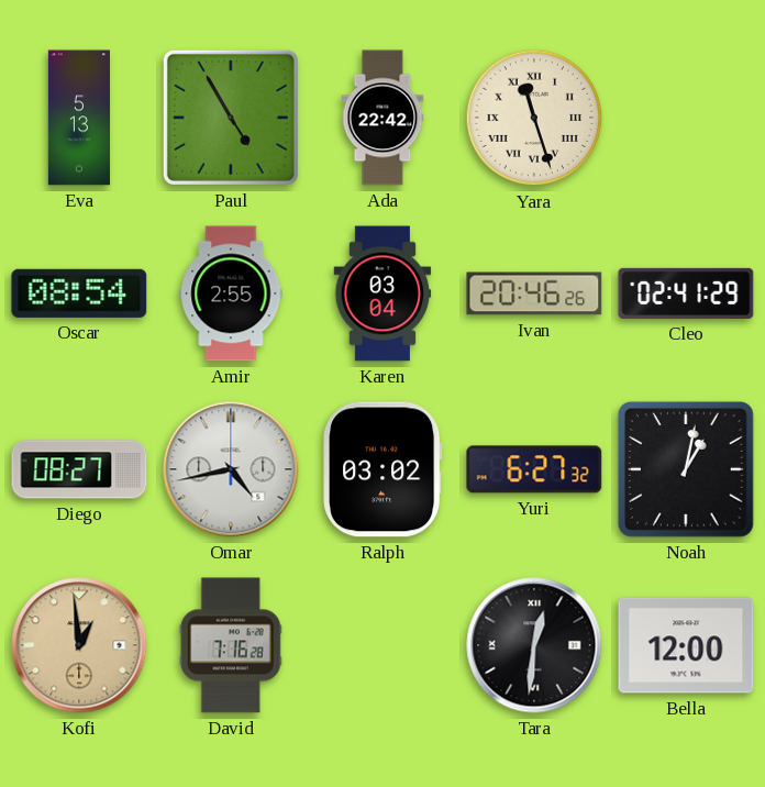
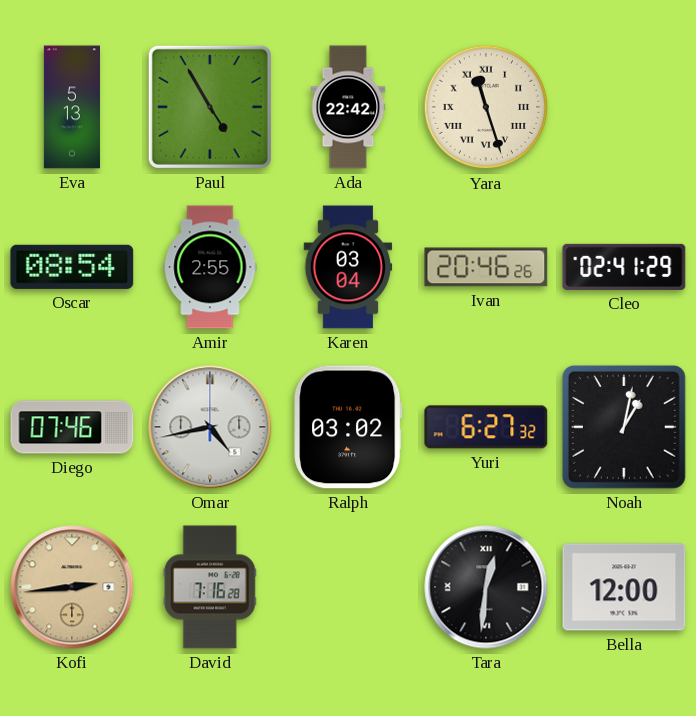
Diego: 08:27 -> 07:46
Kofi: 12:59 -> 2:44
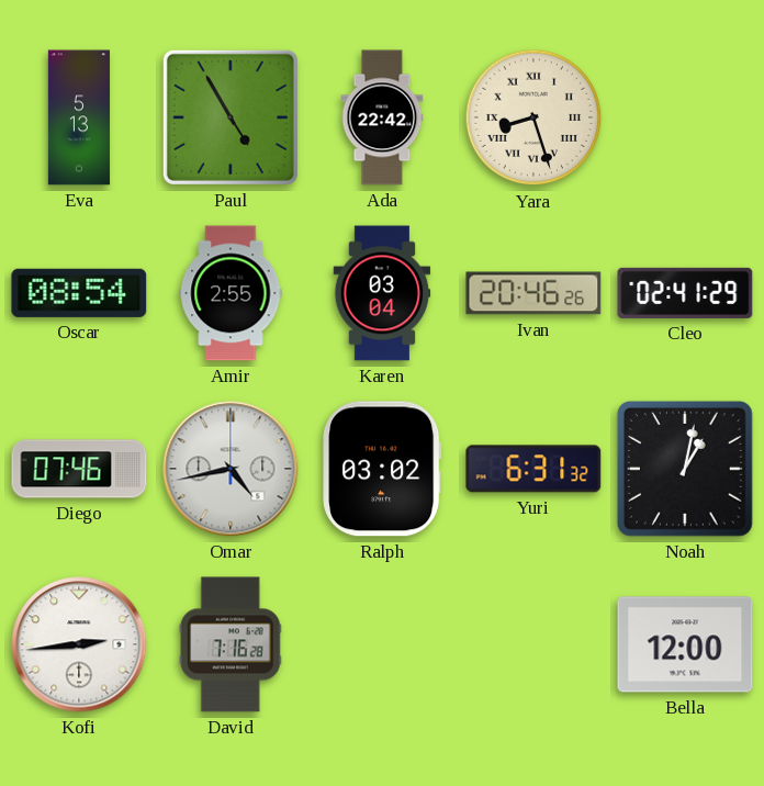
Yara: 11:27 -> 8:27
Yuri: 6:27 -> 6:31
Kofi dial: champagne -> white
Tara: 12:31 -> none
